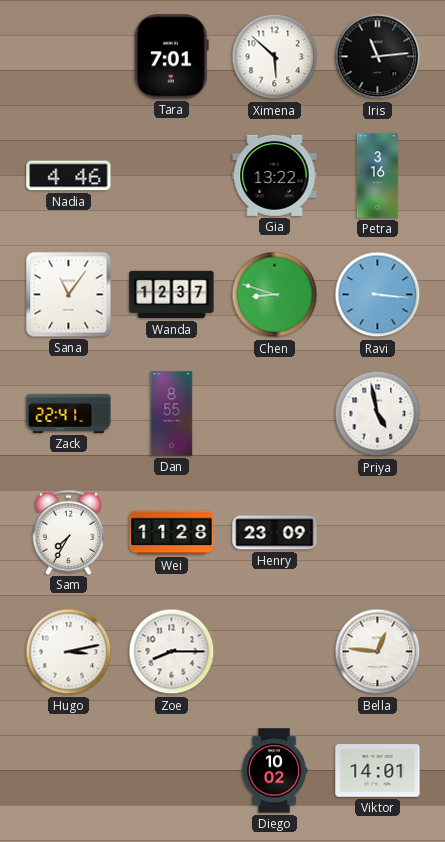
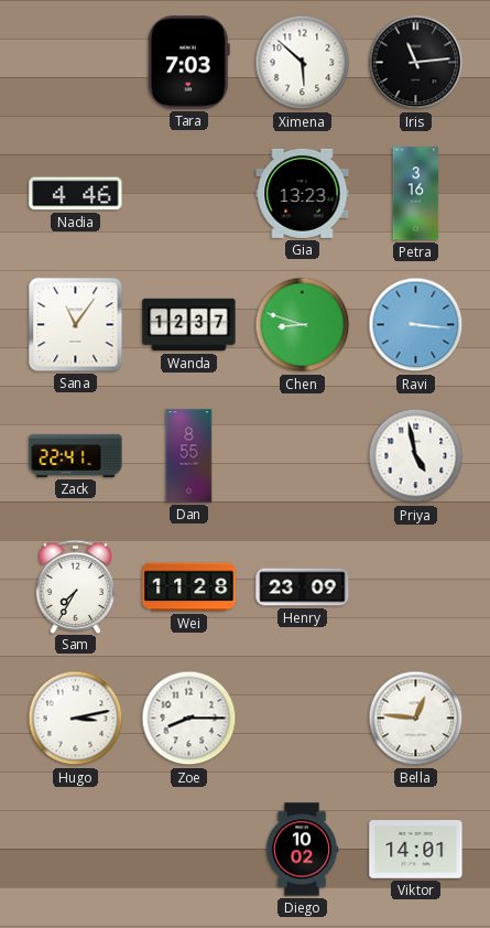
Tara: 7:01 -> 7:03
Gia: 13:22 -> 13:23
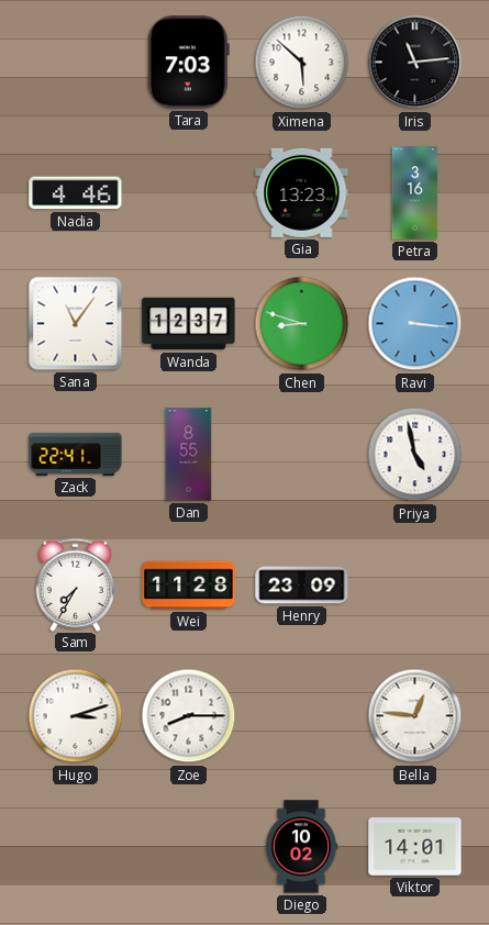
Hugo: 3:13 -> 3:12
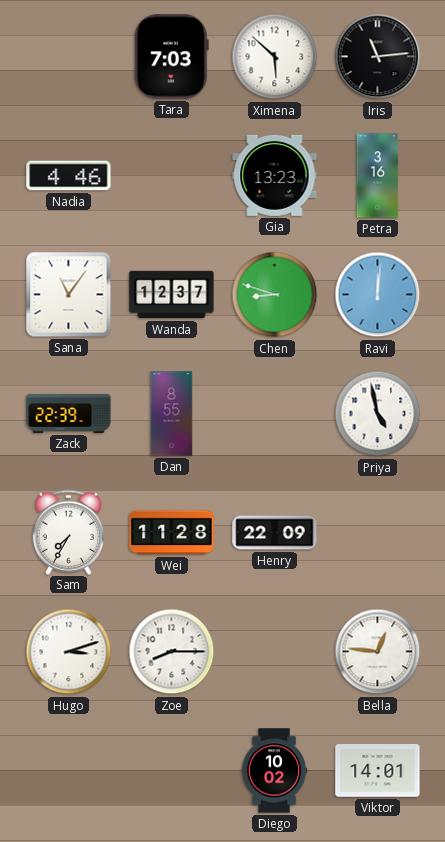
Ravi: 3:16 -> 12:01
Zack: 22:41 -> 22:39
Henry: 23:09 -> 22:09
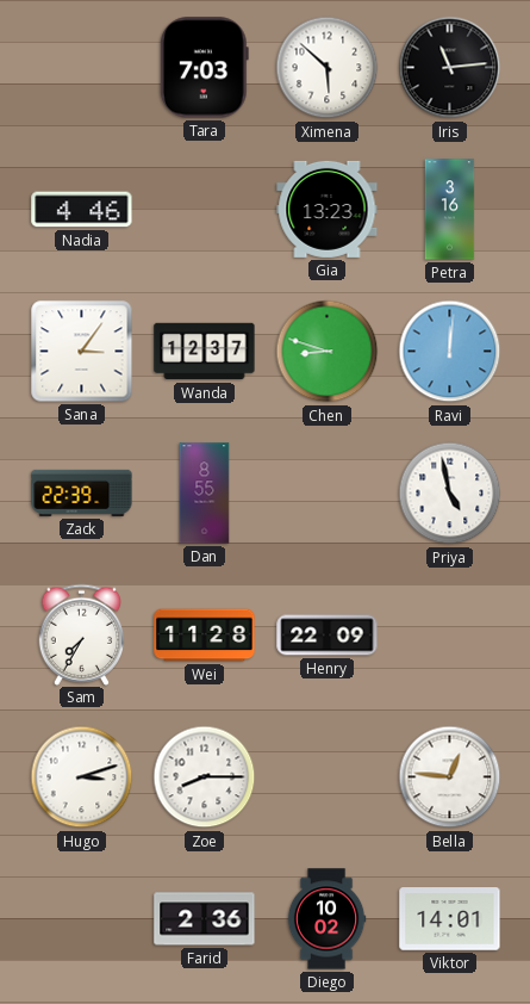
Sana: 11:06 -> 3:06
Farid: none -> 2:36
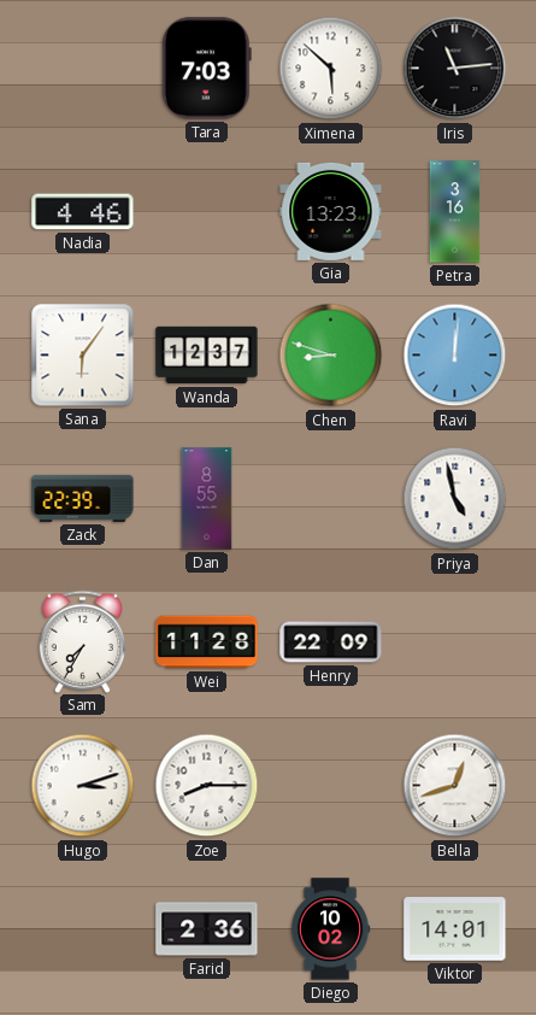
Sana: 3:06 -> 6:06
Bella: 12:46 -> 12:42
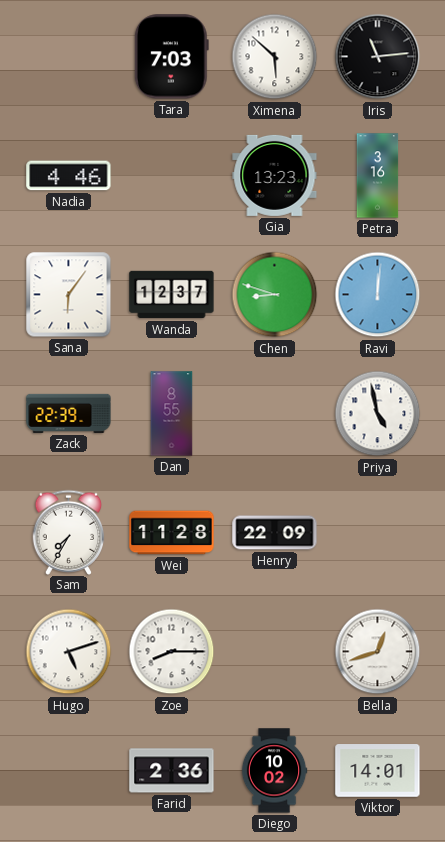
Hugo: 3:12 -> 5:12
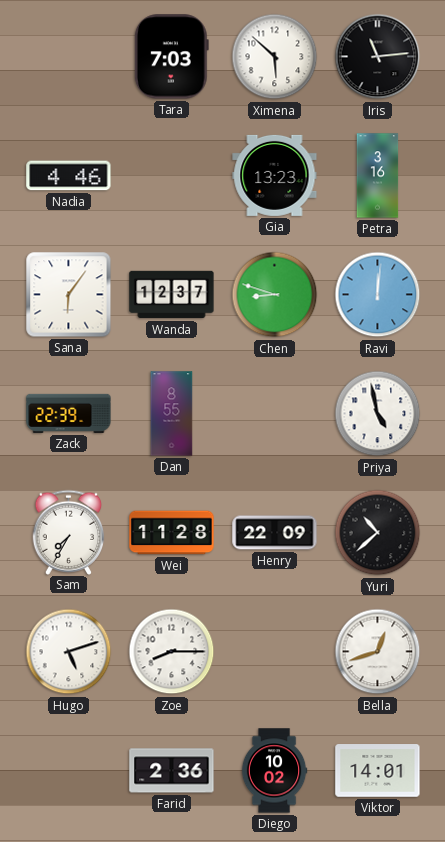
Yuri: none -> 10:38
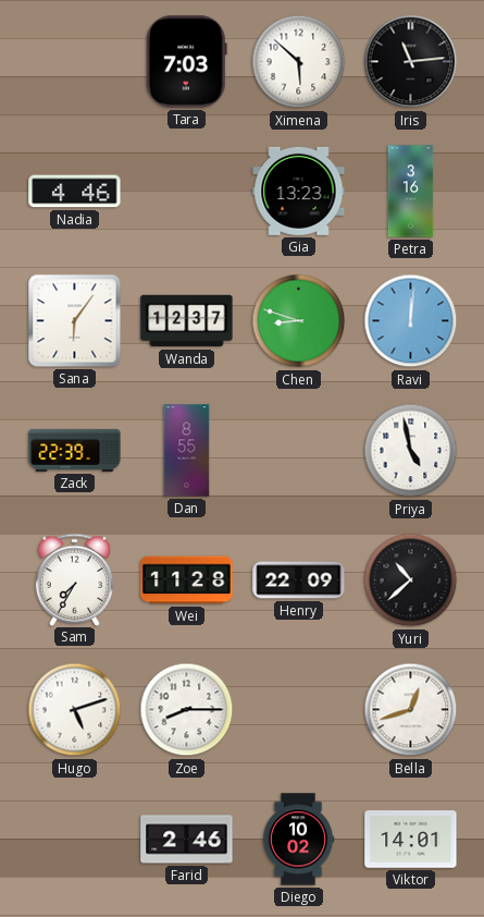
Farid: 2:36 -> 2:46
